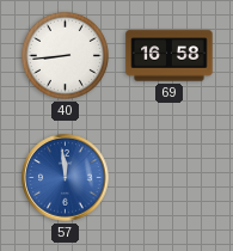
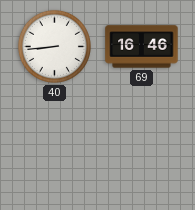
69: 16:58 -> 16:46
57: 11:59 -> none
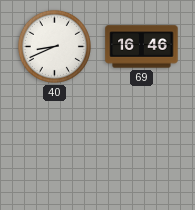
40: 8:44 -> 8:41
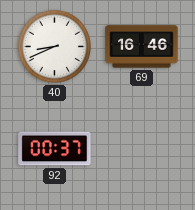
92: none -> 00:37
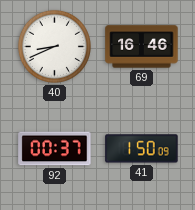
41: none -> 1:50
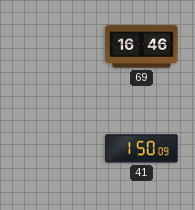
40: 8:41 -> none
92: 00:37 -> none
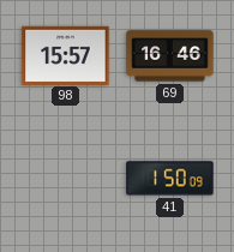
98: none -> 15:57
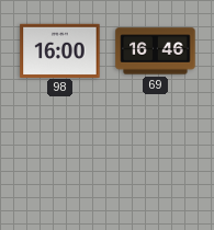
98: 15:57 -> 16:00
41: 1:50 -> none
